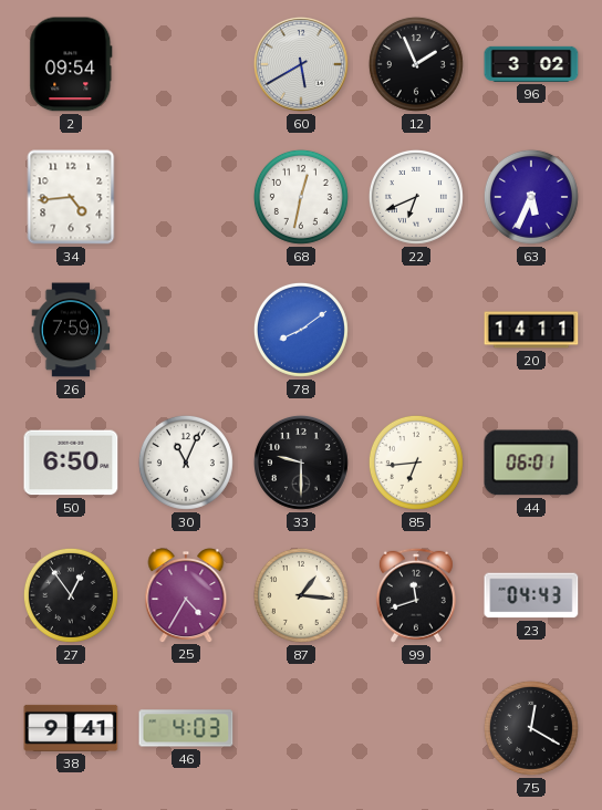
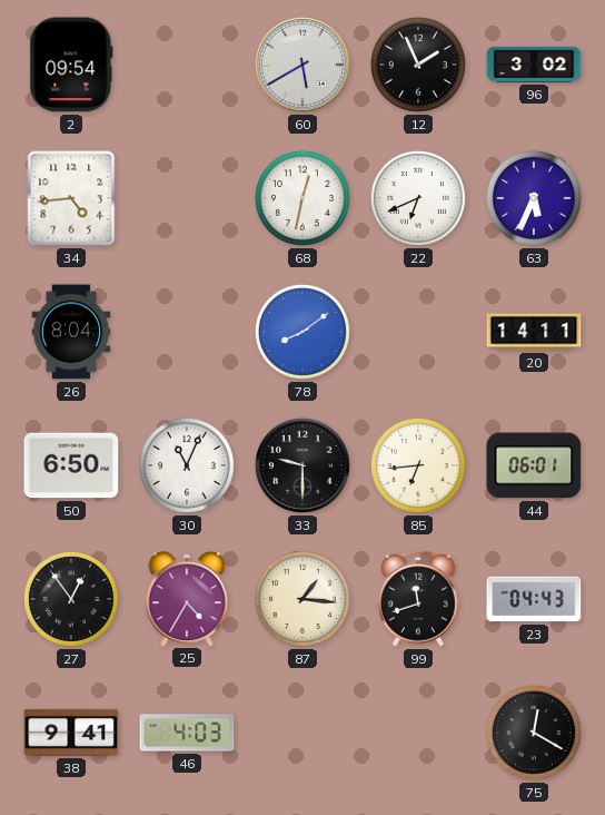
26: 7:59 -> 8:04
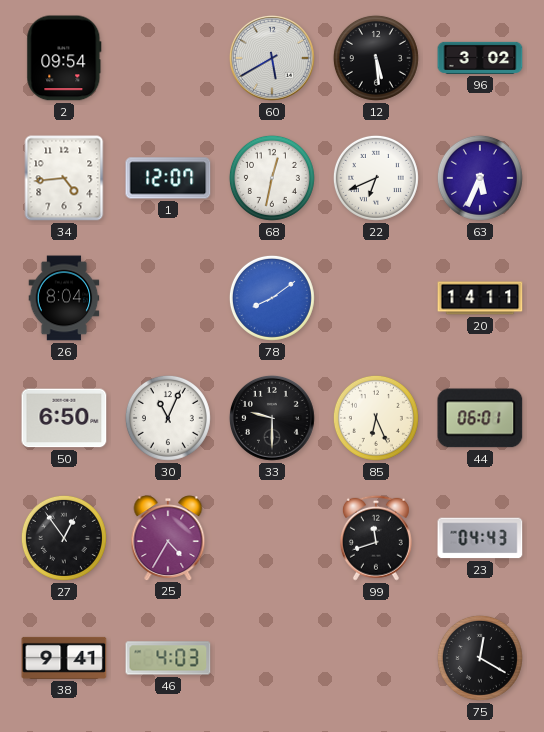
12: 1:56 -> 5:29
1: none -> 12:07
85: 6:44 -> 6:26
87: 1:16 -> none
